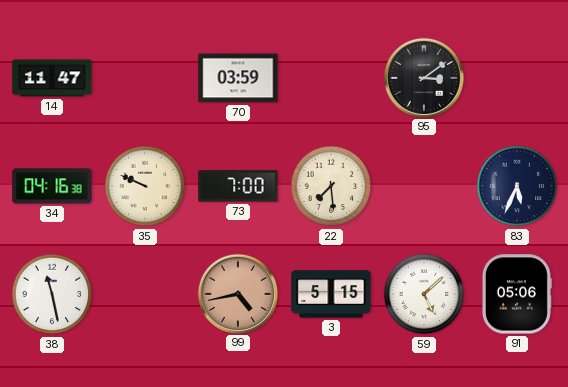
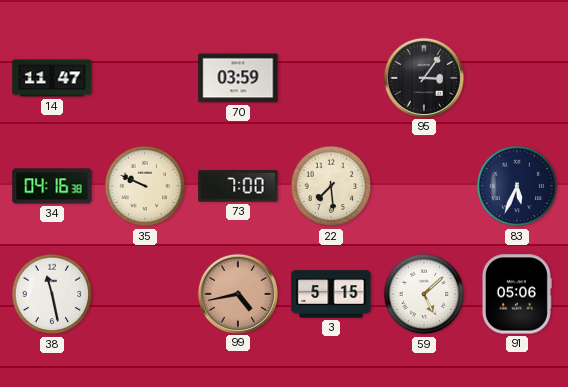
95: 3:09 -> 3:06
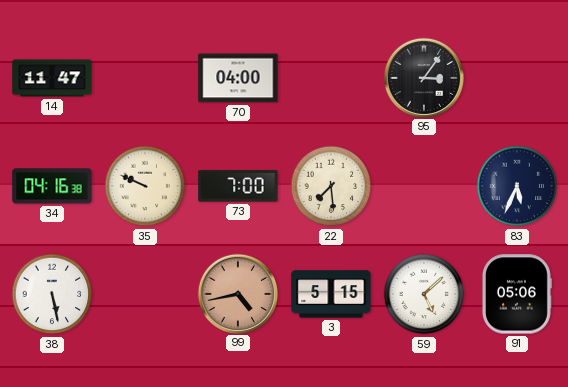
70: 03:59 -> 04:00
38: 11:28 -> 5:28
